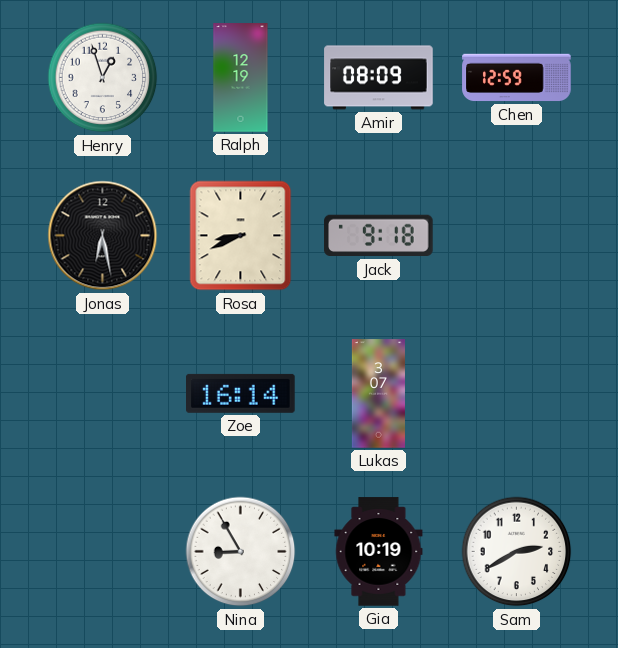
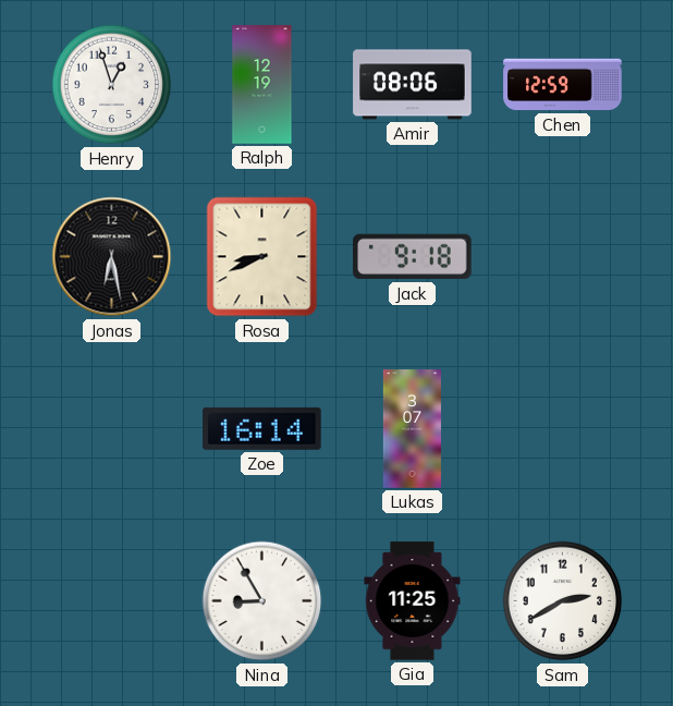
Amir: 08:09 -> 08:06
Gia: 10:19 -> 11:25
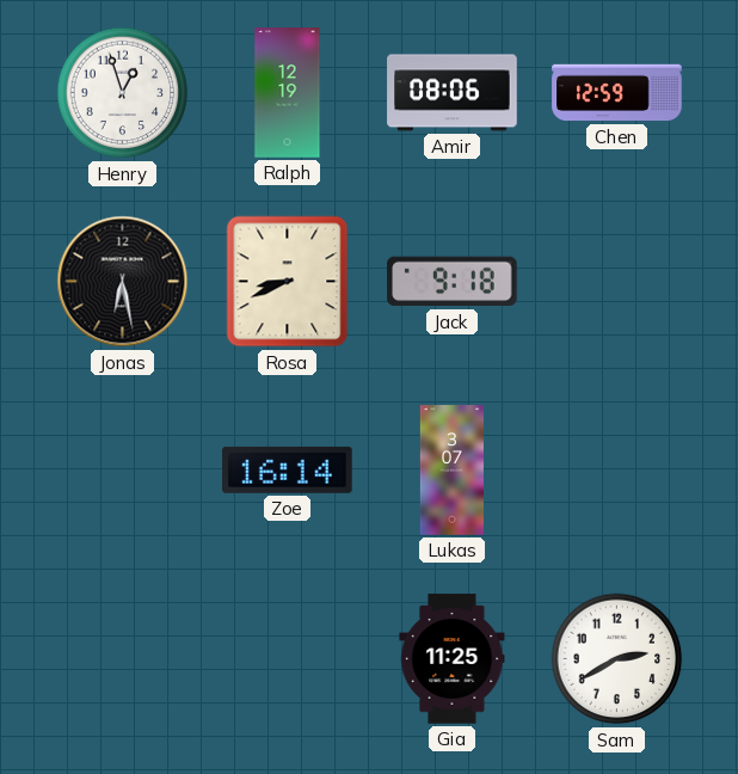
Nina: 8:55 -> none
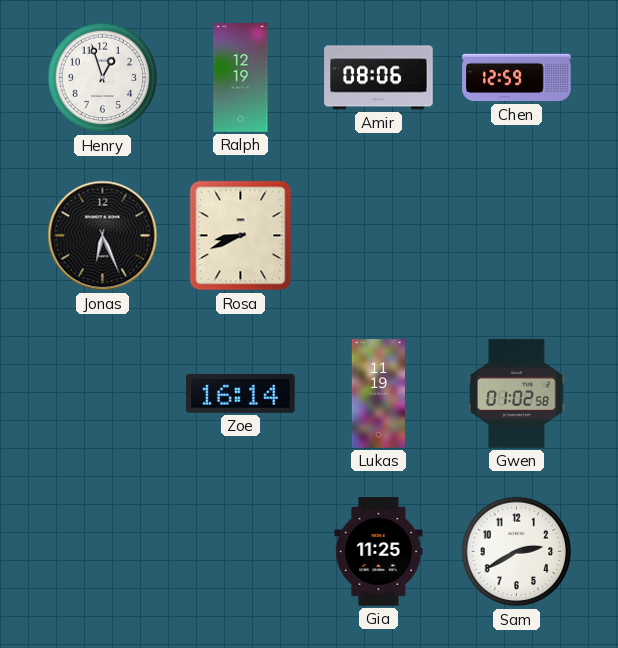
Jonas: 6:28 -> 6:26
Jack: 9:18 -> none
Lukas: 3:07 -> 11:19
Gwen: none -> 01:02
